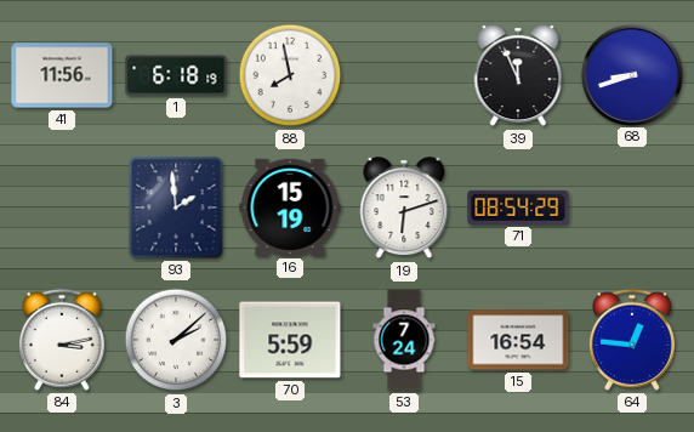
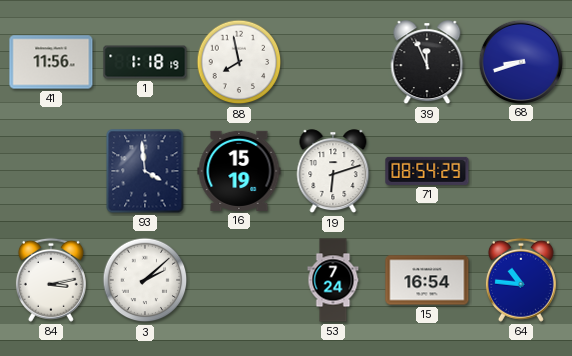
1: 6:18 -> 1:18
93: 1:59 -> 3:59
70: 5:59 -> none
64: 12:46 -> 10:46
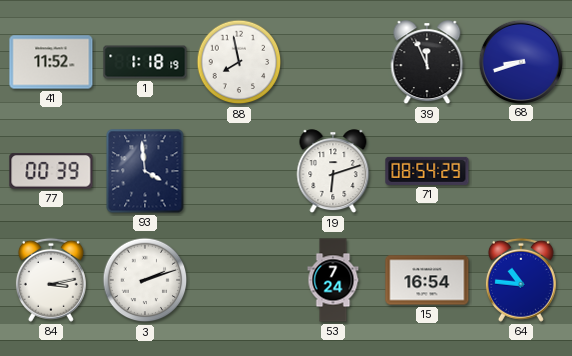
41: 11:56 -> 11:52
77: none -> 00:39
16: 15:19 -> none
3: 2:08 -> 2:12
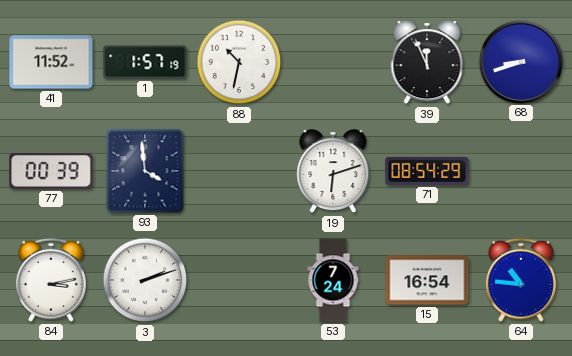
1: 1:18 -> 1:57
88: 7:58 -> 10:32
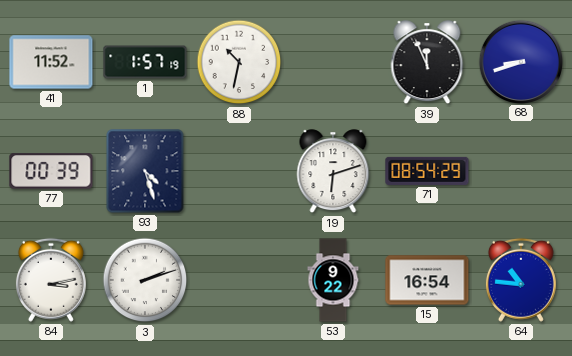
93: 3:59 -> 4:27
53: 7:24 -> 9:22
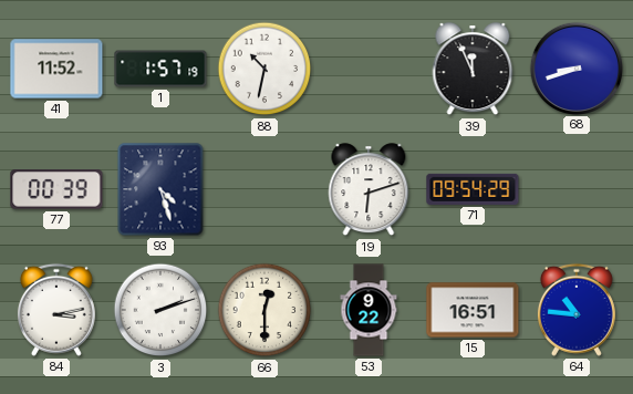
71: 08:54 -> 09:54
66: none -> 12:30
15: 16:54 -> 16:51
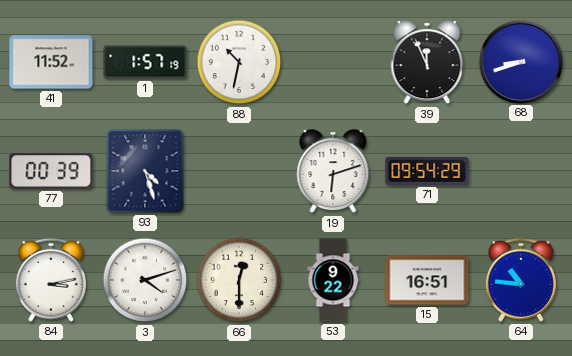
3: 2:12 -> 4:12
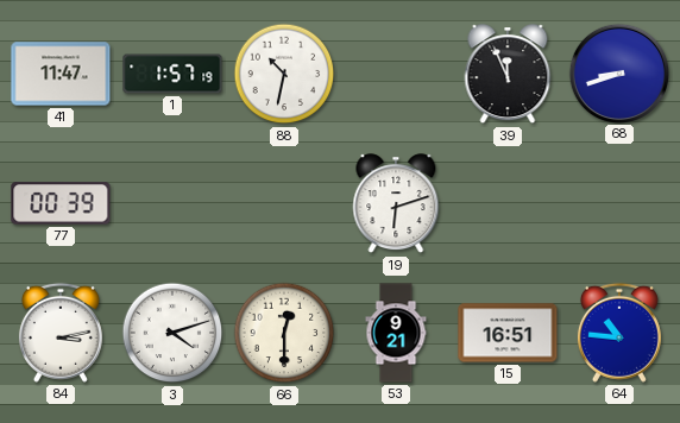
41: 11:52 -> 11:47
93: 4:27 -> none
71: 09:54 -> none
53: 9:22 -> 9:21
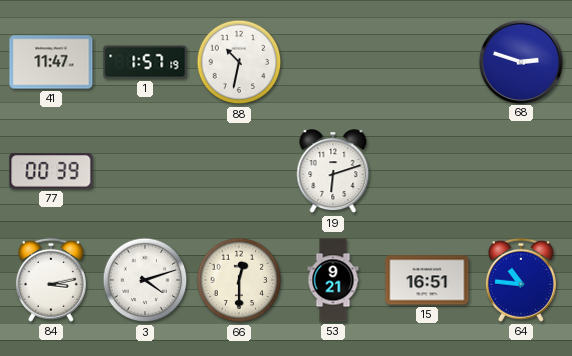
39: 11:56 -> none
68: 8:42 -> 2:48
